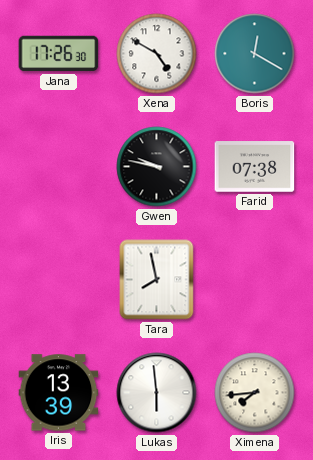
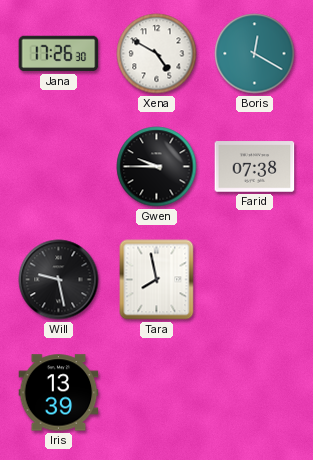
Gwen: 9:47 -> 9:45
Will: none -> 9:28
Lukas: 5:59 -> none
Ximena: 7:44 -> none
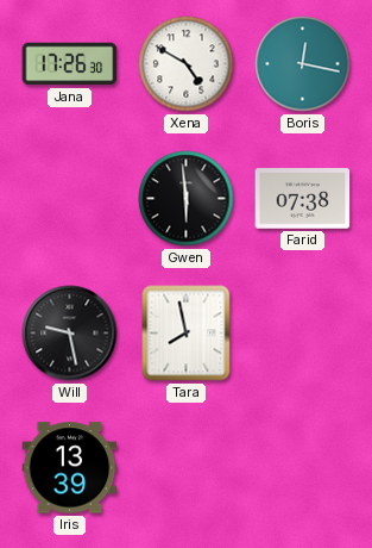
Boris: 12:20 -> 12:17
Gwen: 9:45 -> 5:59
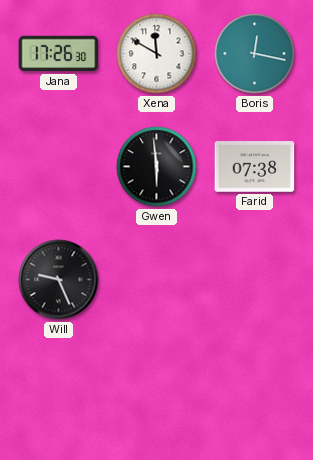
Xena: 4:50 -> 11:50
Will: 9:28 -> 9:26
Tara: 7:58 -> none
Iris: 13:39 -> none
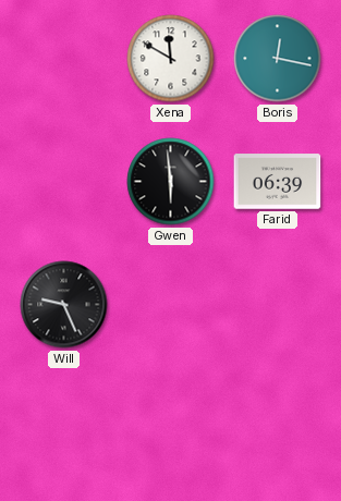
Jana: 17:26 -> none
Farid: 07:38 -> 06:39
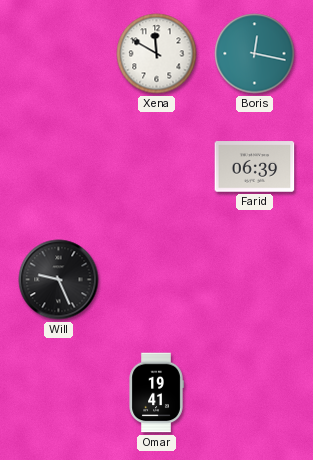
Gwen: 5:59 -> none
Omar: none -> 19:41
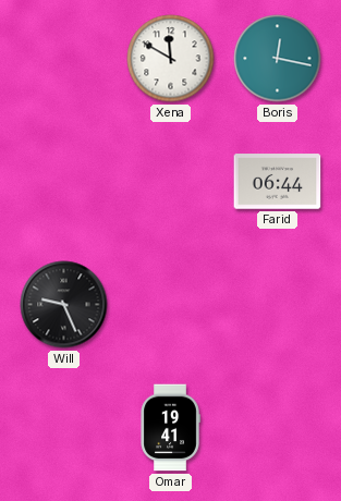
Farid: 06:39 -> 06:44
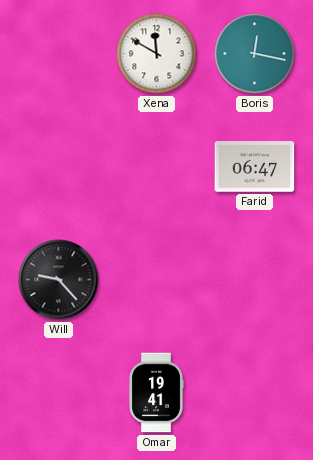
Farid: 06:44 -> 06:47
Will: 9:26 -> 9:23
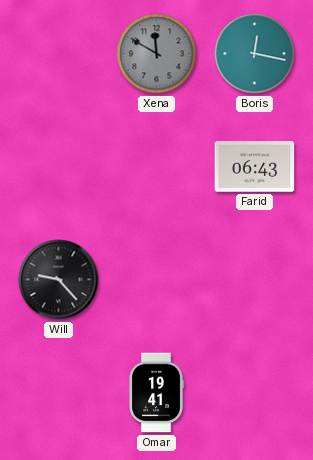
Xena dial: white -> grey
Farid: 06:47 -> 06:43
